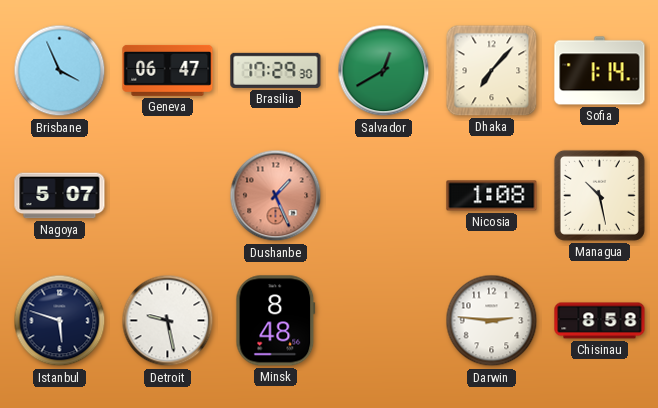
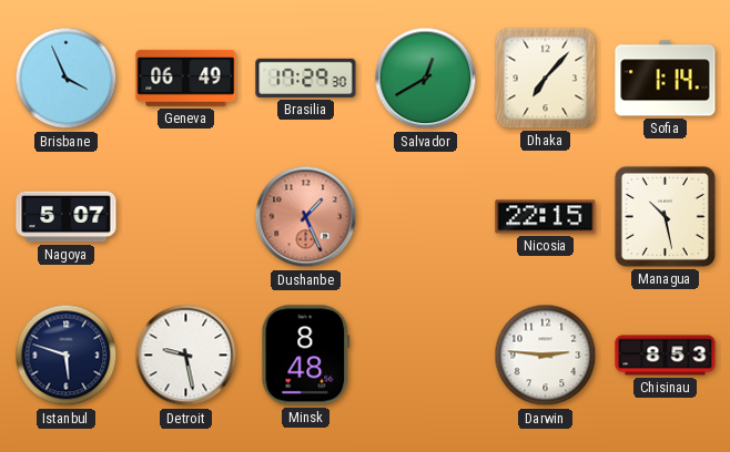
Geneva: 06:47 -> 06:49
Nicosia: 1:08 -> 22:15
Chisinau: 8:58 -> 8:53
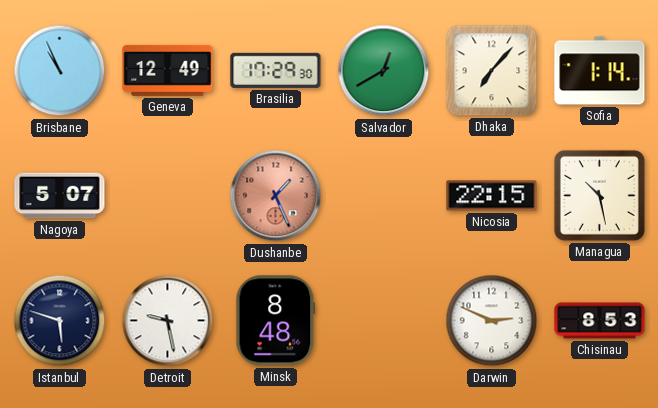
Brisbane: 3:56 -> 10:56
Geneva: 06:49 -> 12:49
Darwin: 2:46 -> 2:49
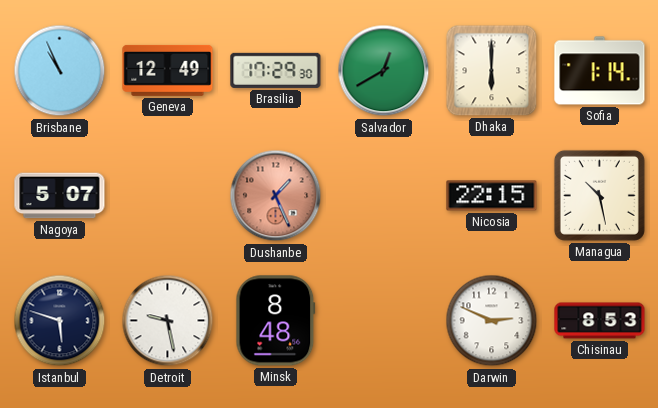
Dhaka: 7:07 -> 6:00
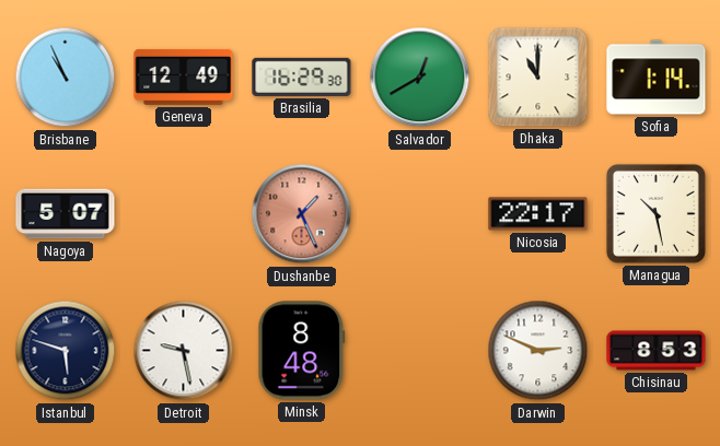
Brasilia: 17:29 -> 16:29
Dhaka: 6:00 -> 11:00
Nicosia: 22:15 -> 22:17
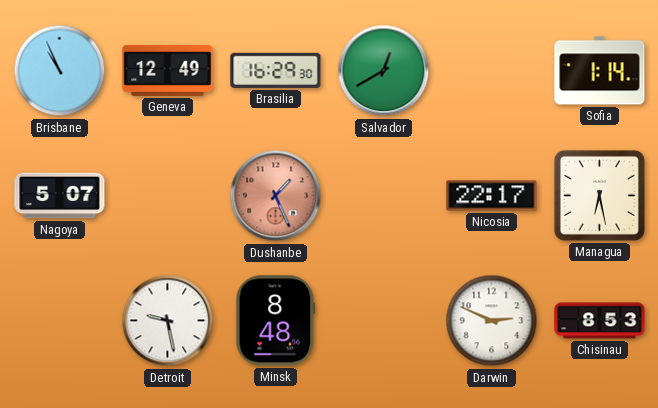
Dhaka: 11:00 -> none
Managua: 10:28 -> 6:28
Istanbul: 5:48 -> none
